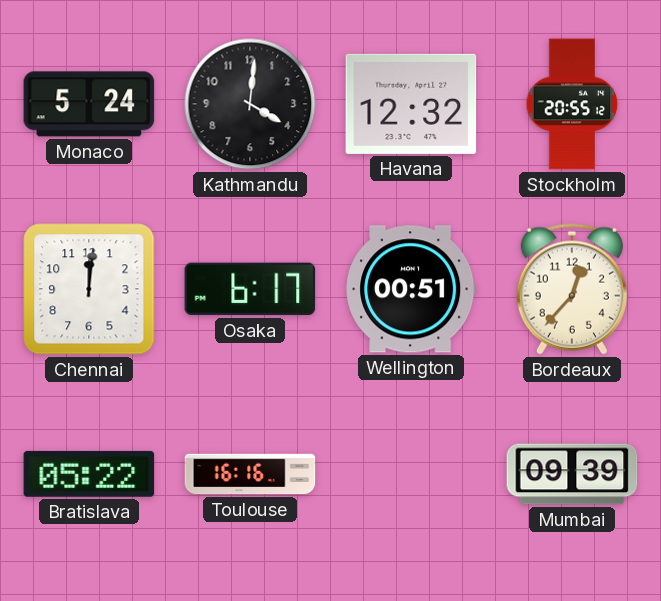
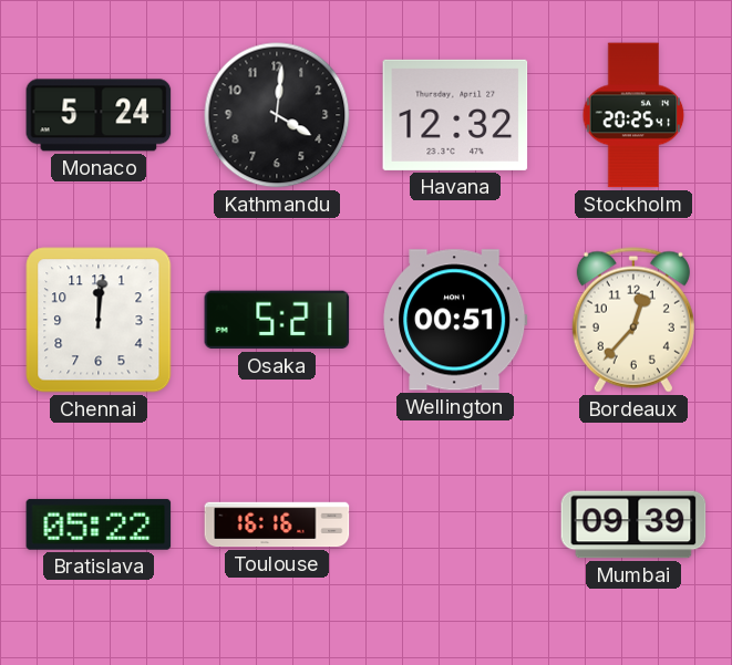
Stockholm: 20:55 -> 20:25
Osaka: 6:17 -> 5:21
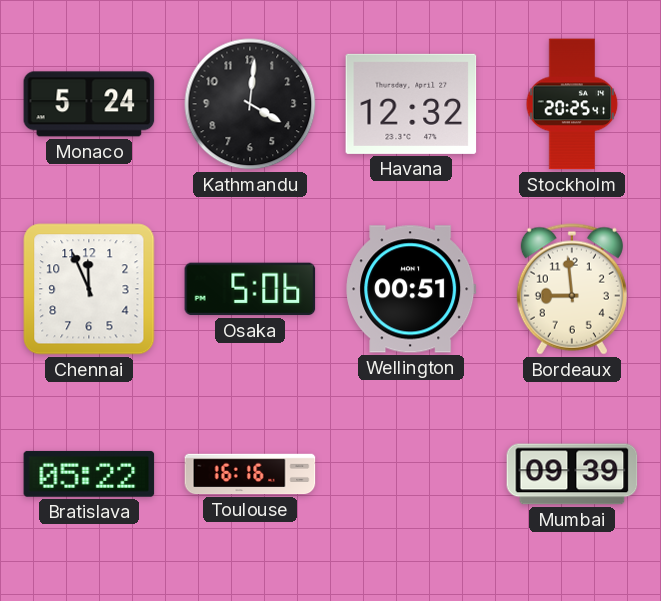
Chennai: 12:01 -> 11:56
Osaka: 5:21 -> 5:06
Bordeaux: 12:37 -> 8:59
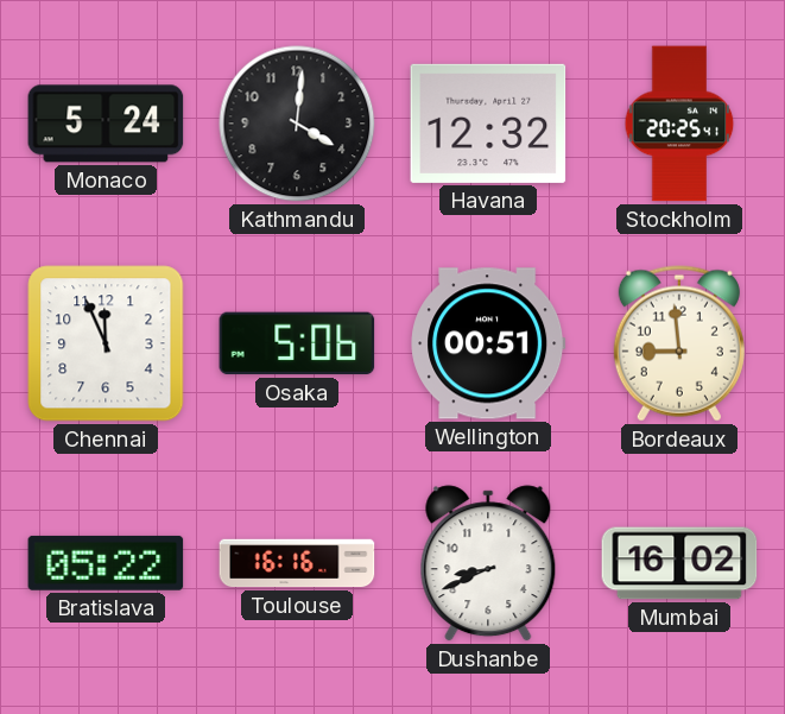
Dushanbe: none -> 8:41
Mumbai: 09:39 -> 16:02
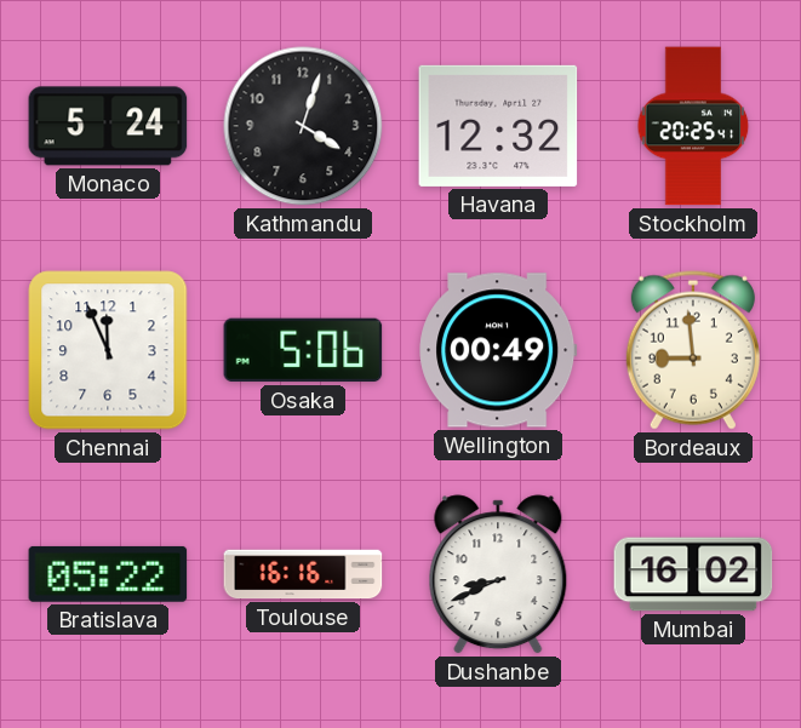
Kathmandu: 4:01 -> 4:03
Wellington: 00:51 -> 00:49
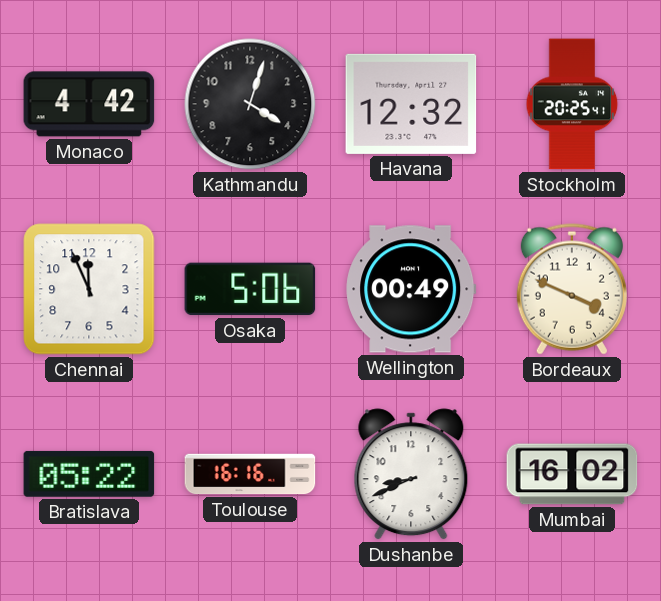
Monaco: 5:24 -> 4:42
Bordeaux: 8:59 -> 3:49
